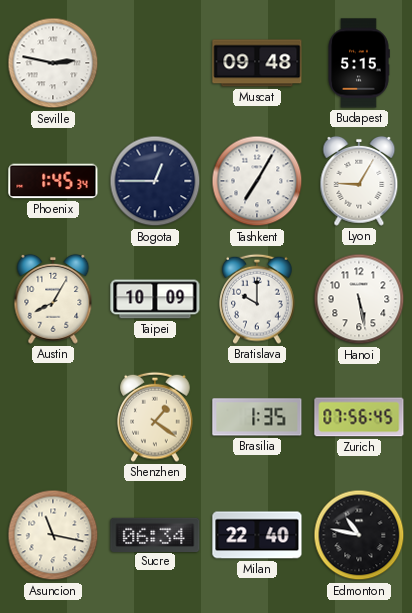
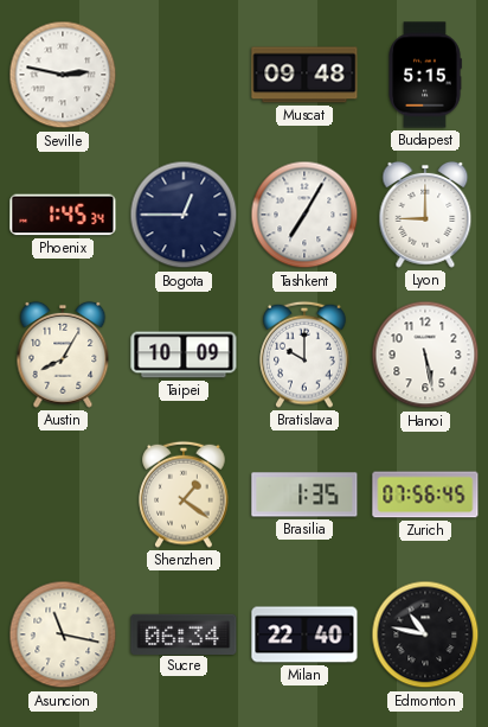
Lyon: 9:05 -> 9:00
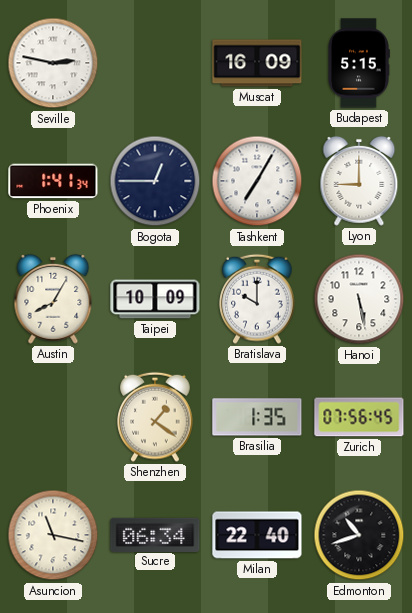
Muscat: 09:48 -> 16:09
Phoenix: 1:45 -> 1:41
Edmonton: 10:47 -> 10:42
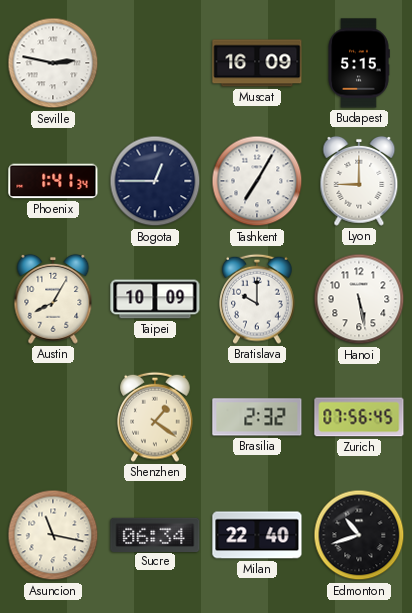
Brasilia: 1:35 -> 2:32
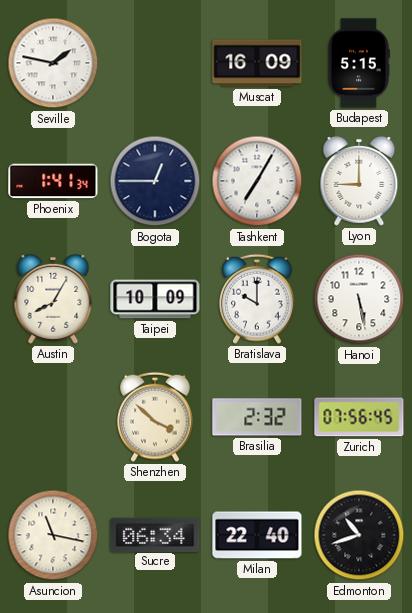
Seville: 2:47 -> 1:47
Shenzhen: 1:21 -> 3:52
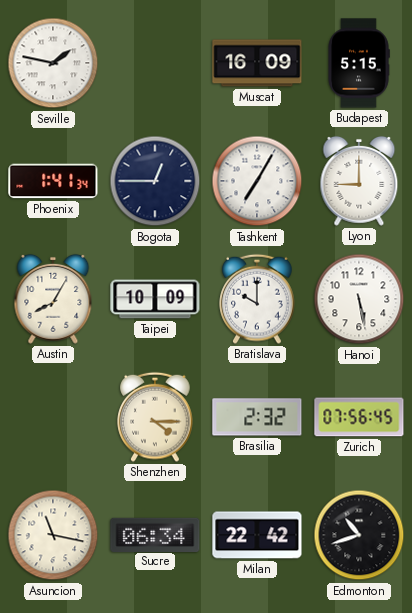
Shenzhen: 3:52 -> 4:15
Milan: 22:40 -> 22:42
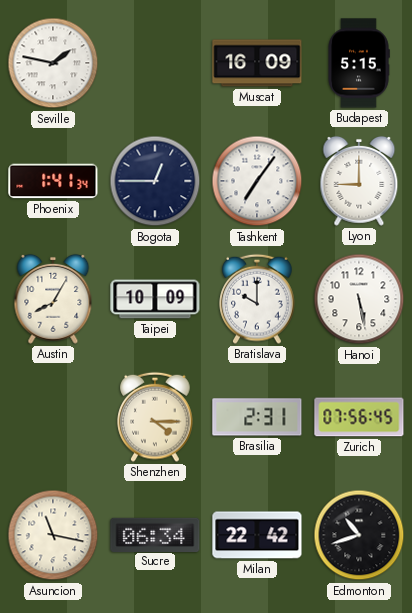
Tashkent: 7:05 -> 7:06
Brasilia: 2:32 -> 2:31
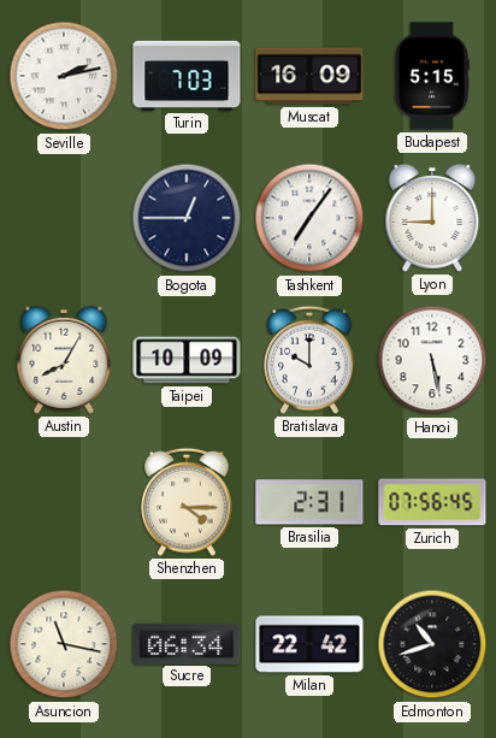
Seville: 1:47 -> 2:13
Turin: none -> 7:03
Phoenix: 1:41 -> none
